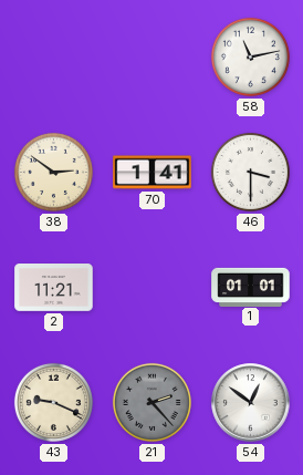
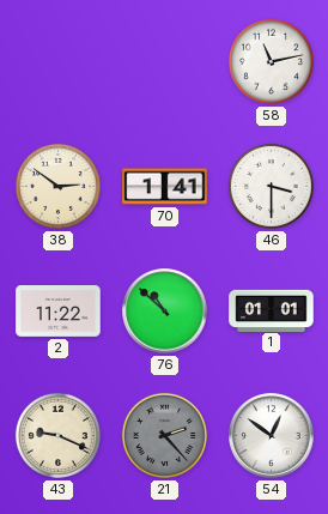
2: 11:21 -> 11:22
76: none -> 10:52
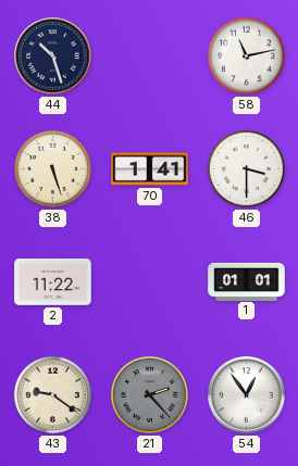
44: none -> 10:27
38: 2:51 -> 5:27
76: 10:52 -> none
43: 9:19 -> 9:21
54: 12:51 -> 12:54
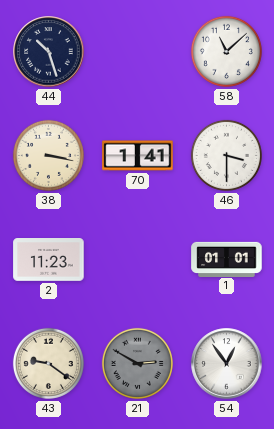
58: 11:13 -> 11:08
38: 5:27 -> 3:17
2: 11:22 -> 11:23
21: 2:23 -> 2:50
